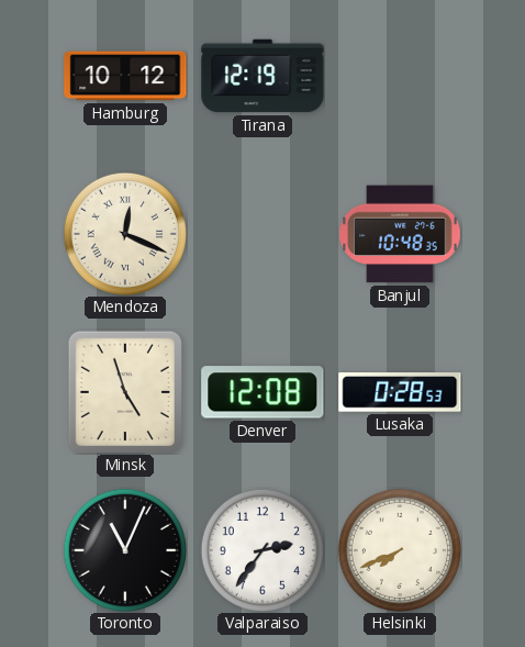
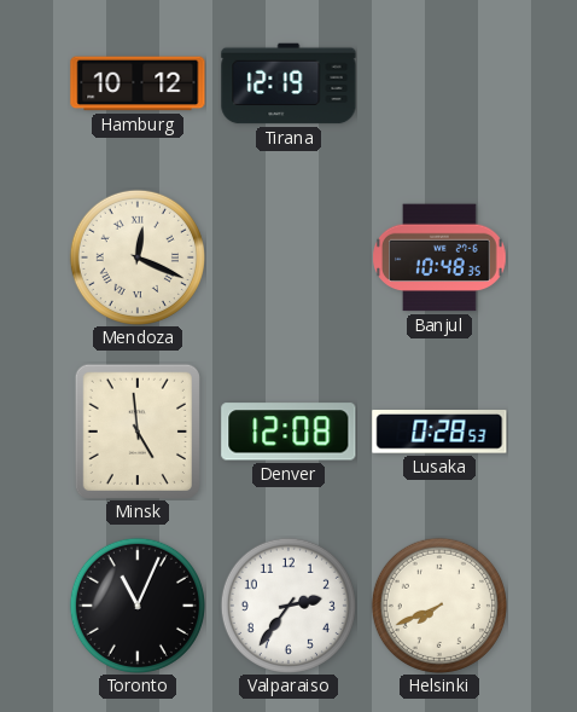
Minsk: 4:57 -> 4:59
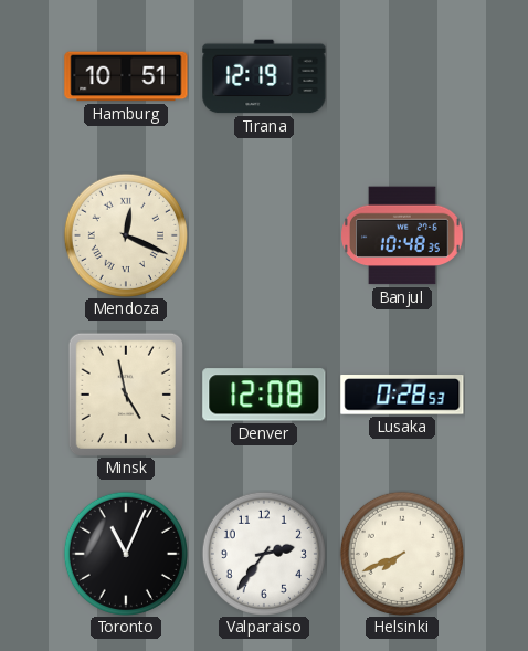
Hamburg: 10:12 -> 10:51
Minsk: 4:59 -> 4:58
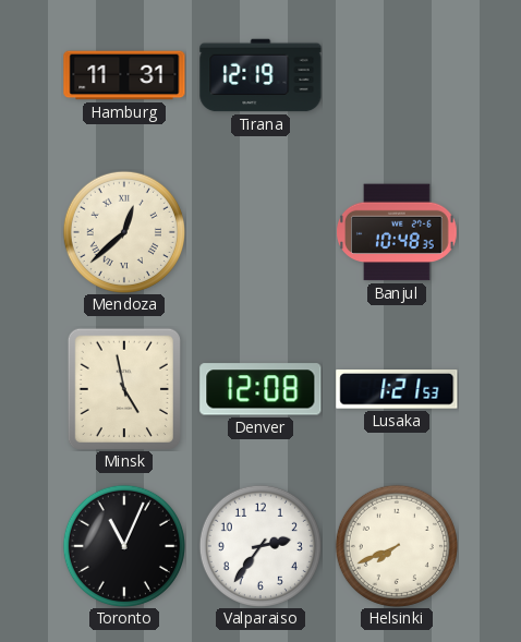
Hamburg: 10:51 -> 11:31
Mendoza: 12:19 -> 12:38
Lusaka: 0:28 -> 1:21
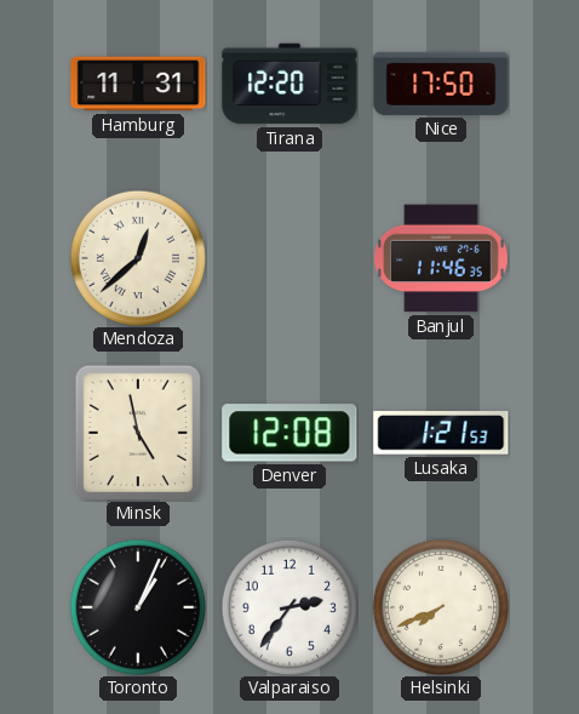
Tirana: 12:19 -> 12:20
Nice: none -> 17:50
Banjul: 10:48 -> 11:46
Toronto: 11:04 -> 1:04
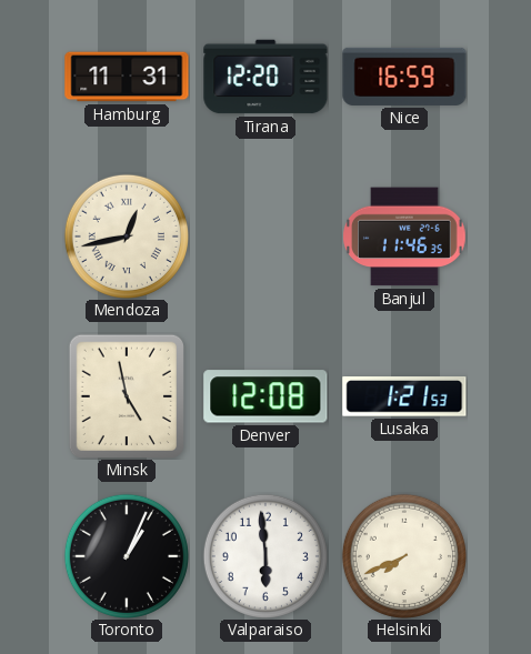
Nice: 17:50 -> 16:59
Mendoza: 12:38 -> 12:43
Valparaiso: 2:36 -> 5:59
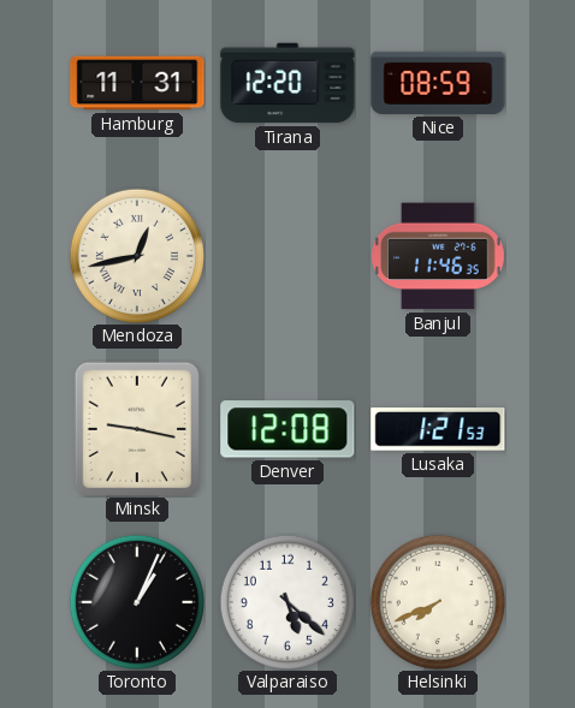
Nice: 16:59 -> 08:59
Minsk: 4:58 -> 9:17
Valparaiso: 5:59 -> 5:22
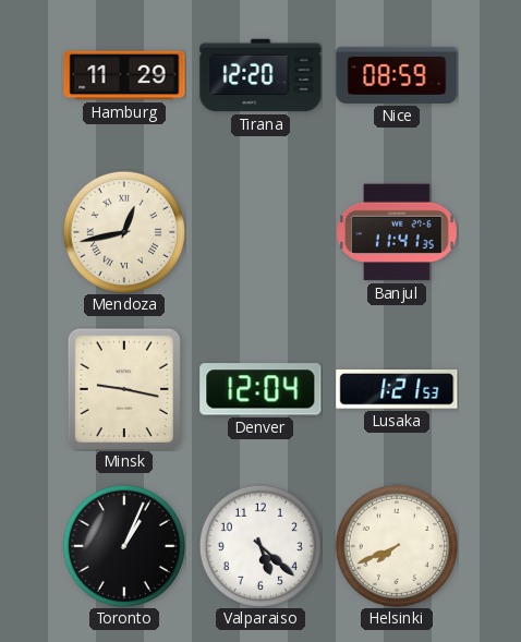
Hamburg: 11:31 -> 11:29
Banjul: 11:46 -> 11:41
Denver: 12:08 -> 12:04
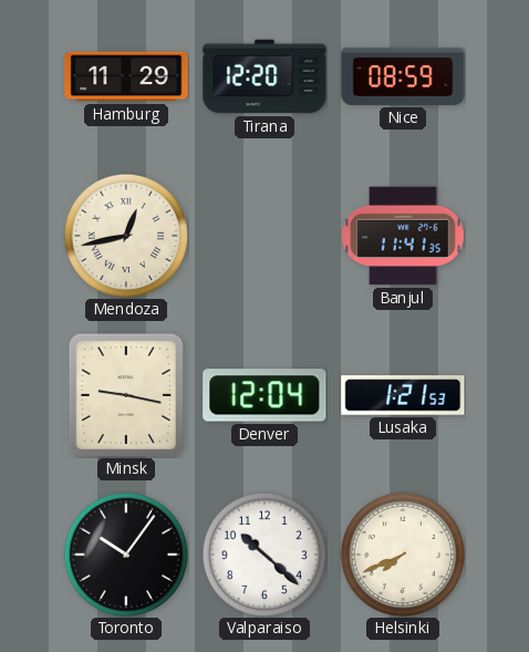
Toronto: 1:04 -> 10:06
Valparaiso: 5:22 -> 10:22
